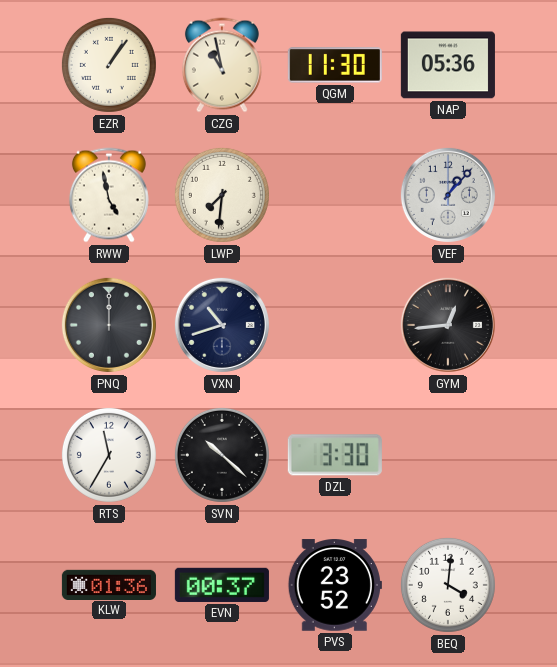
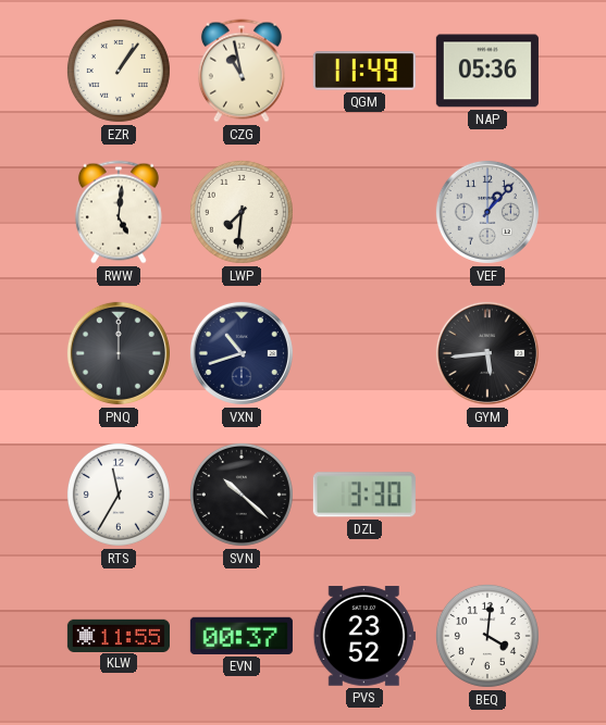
QGM: 11:30 -> 11:49
RWW: 4:58 -> 5:01
GYM: 12:44 -> 5:44
KLW: 01:36 -> 11:55
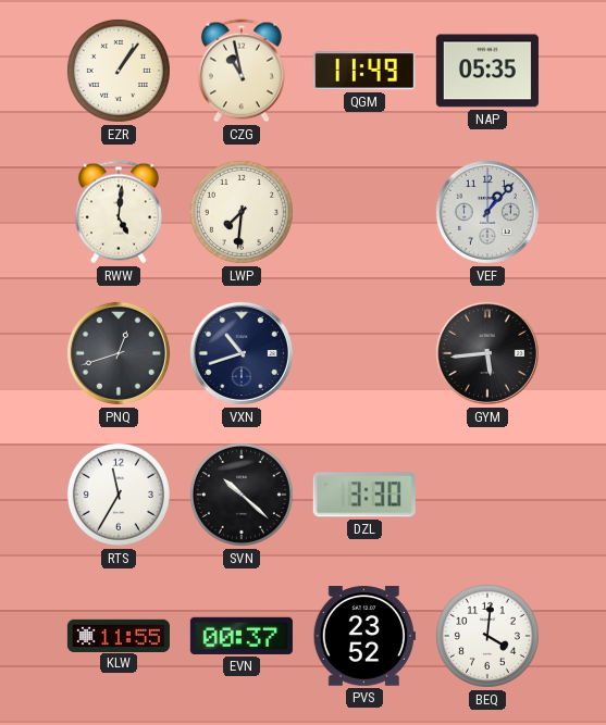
NAP: 05:36 -> 05:35
PNQ: 12:00 -> 12:42
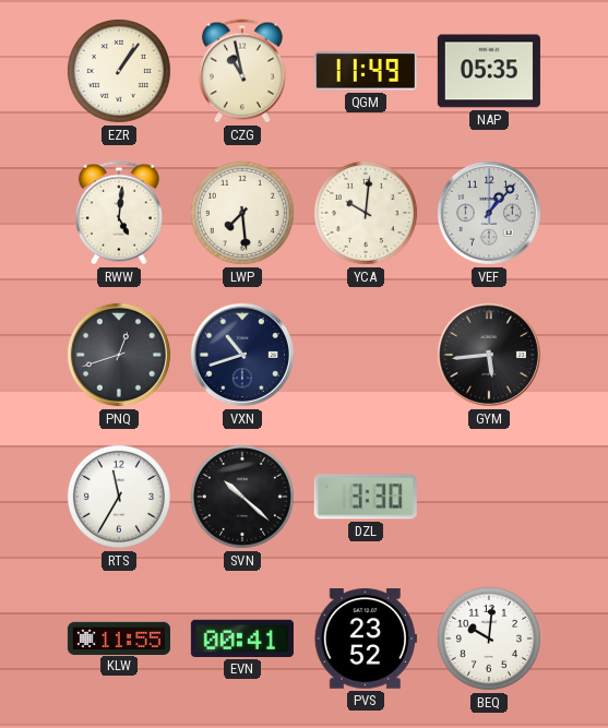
LWP: 7:31 -> 7:29
YCA: none -> 10:01
EVN: 00:37 -> 00:41
BEQ: 4:01 -> 10:01
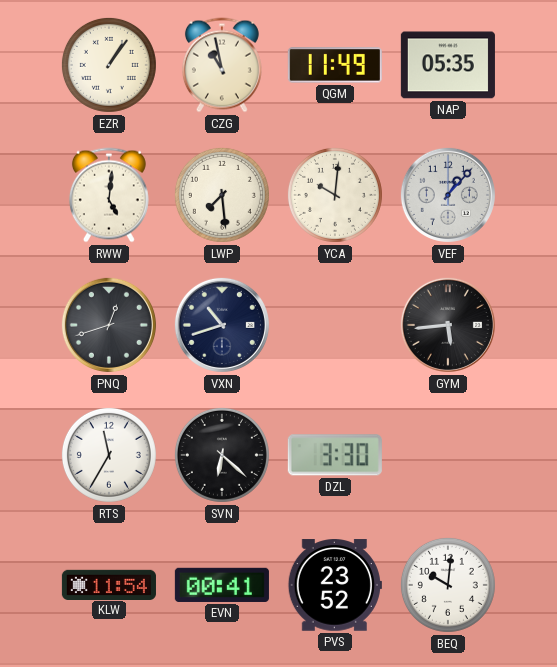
SVN: 10:22 -> 6:22
KLW: 11:55 -> 11:54
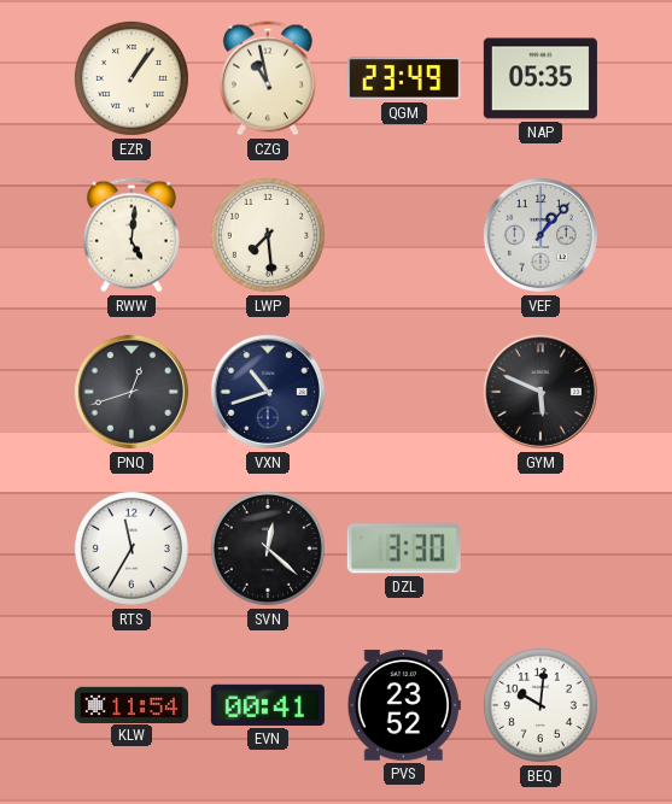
QGM: 11:49 -> 23:49
YCA: 10:01 -> none
GYM: 5:44 -> 5:49
SVN: 6:22 -> 12:22
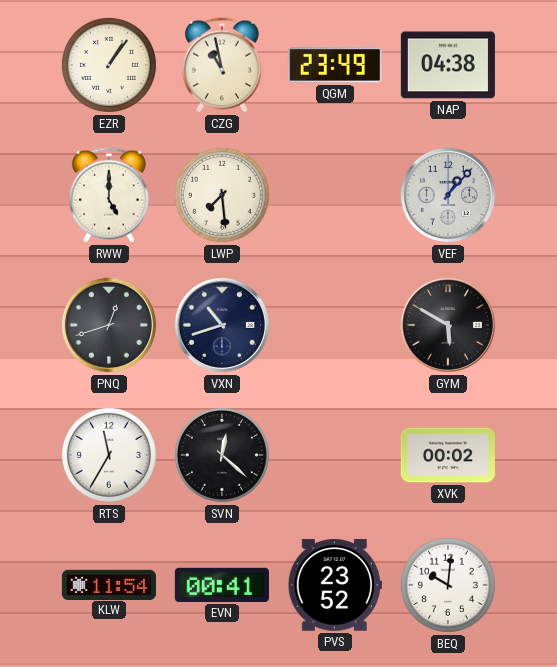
NAP: 05:35 -> 04:38
RWW: 5:01 -> 5:00
GYM: 5:49 -> 5:50
DZL: 3:30 -> none
XVK: none -> 00:02
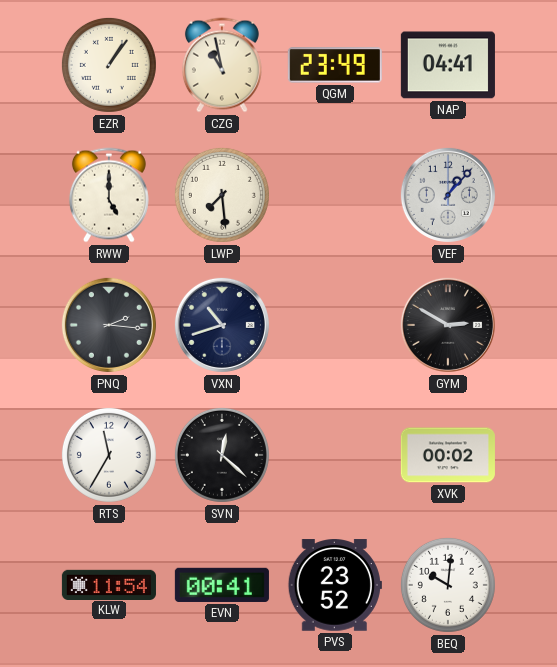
NAP: 04:38 -> 04:41
PNQ: 12:42 -> 2:16
GYM: 5:50 -> 2:50
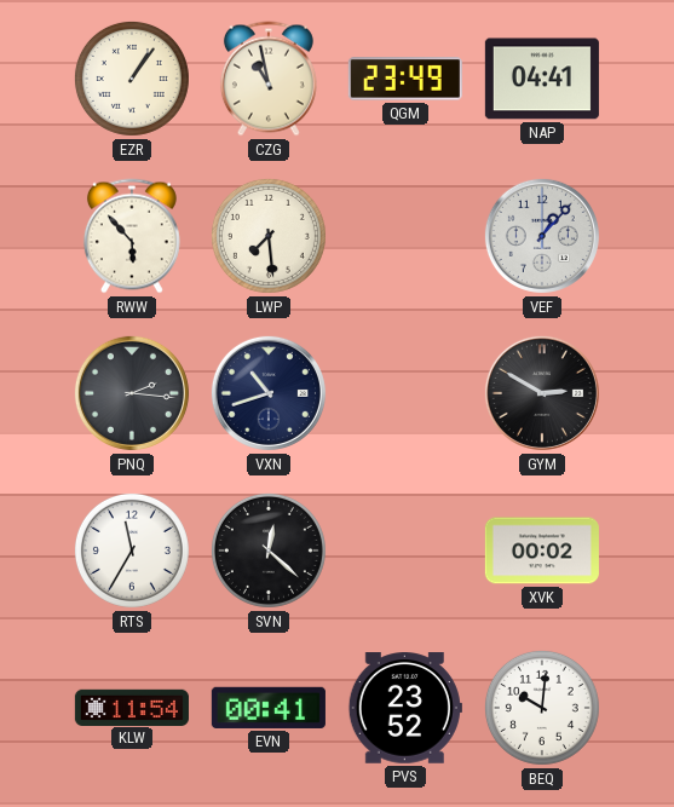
RWW: 5:00 -> 5:53
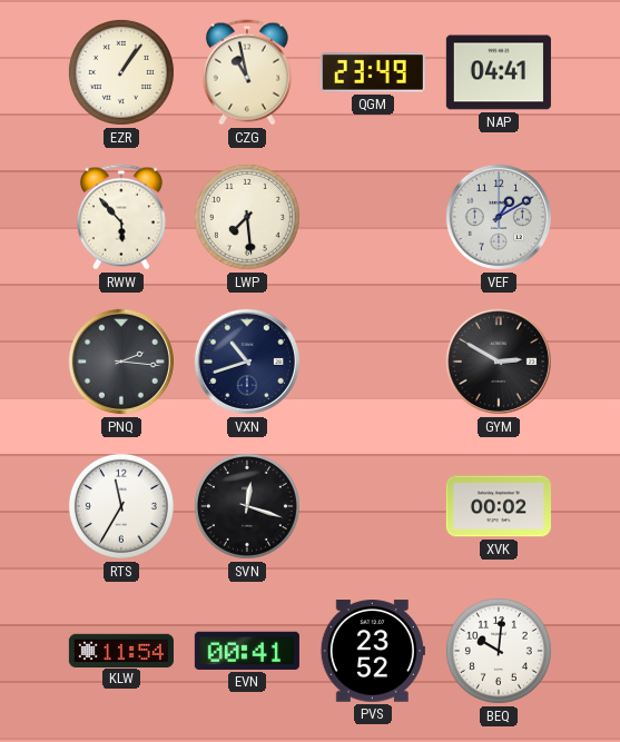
VEF: 1:07 -> 1:10
SVN: 12:22 -> 12:18
